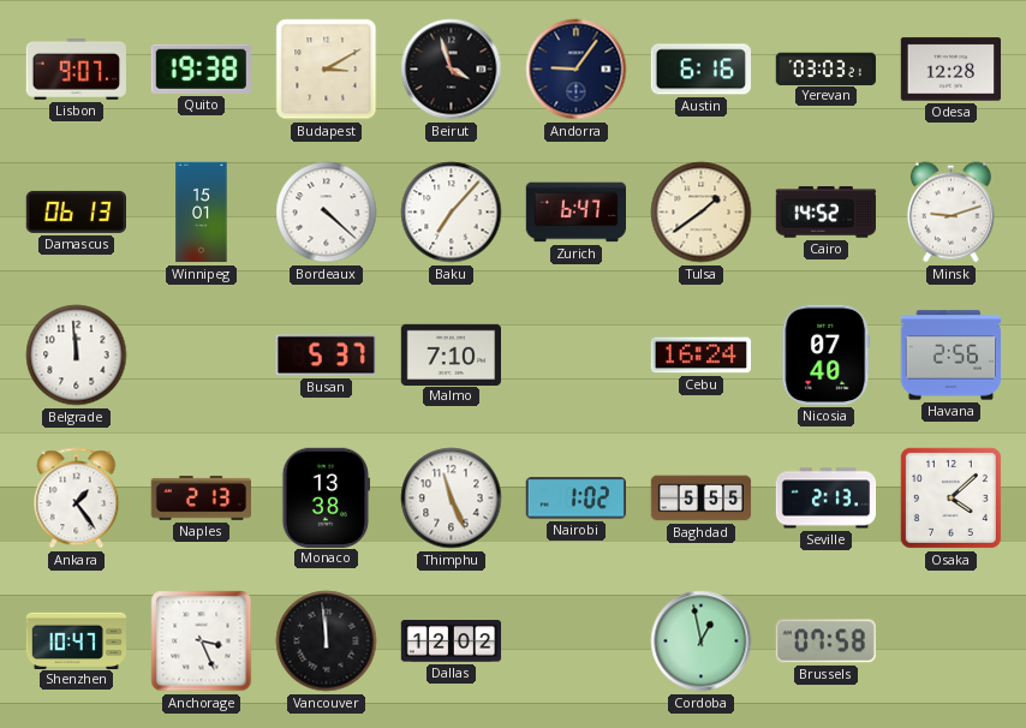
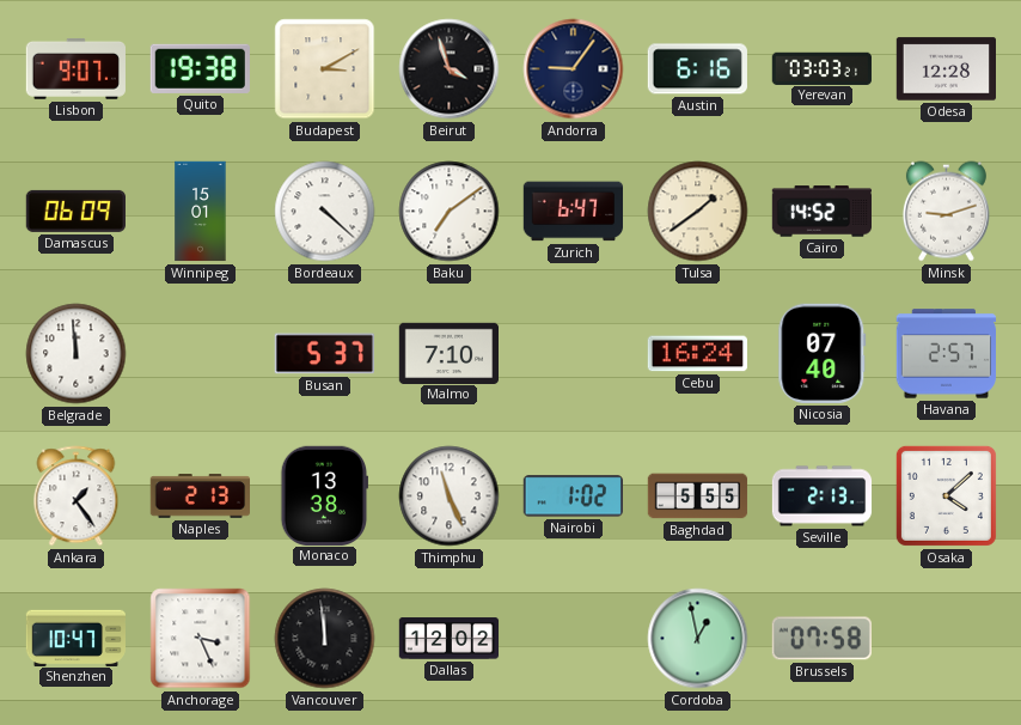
Damascus: 06:13 -> 06:09
Baku: 7:07 -> 7:09
Havana: 2:56 -> 2:57
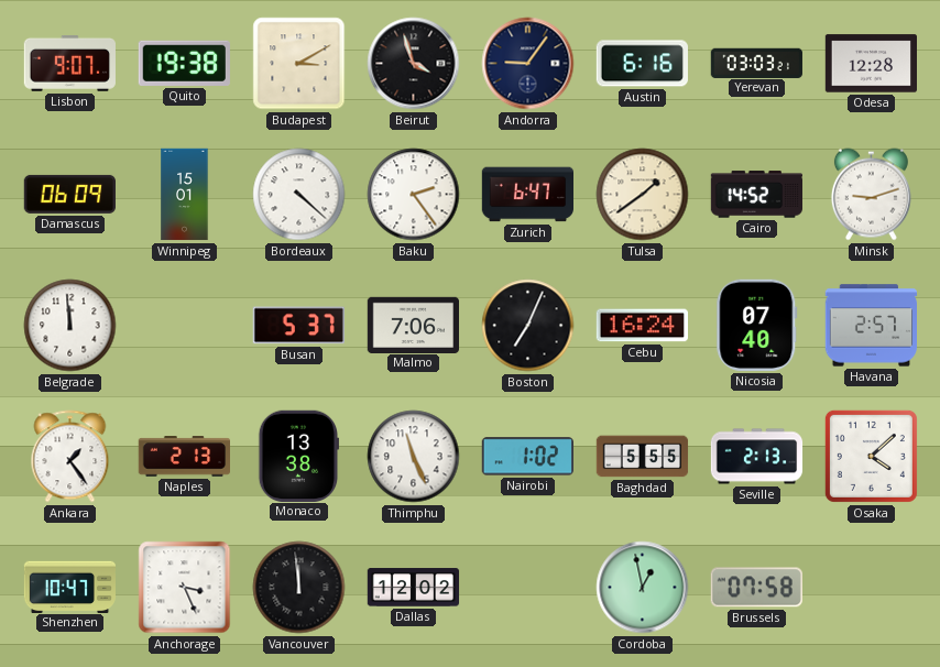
Baku: 7:09 -> 2:24
Malmo: 7:10 -> 7:06
Boston: none -> 7:04
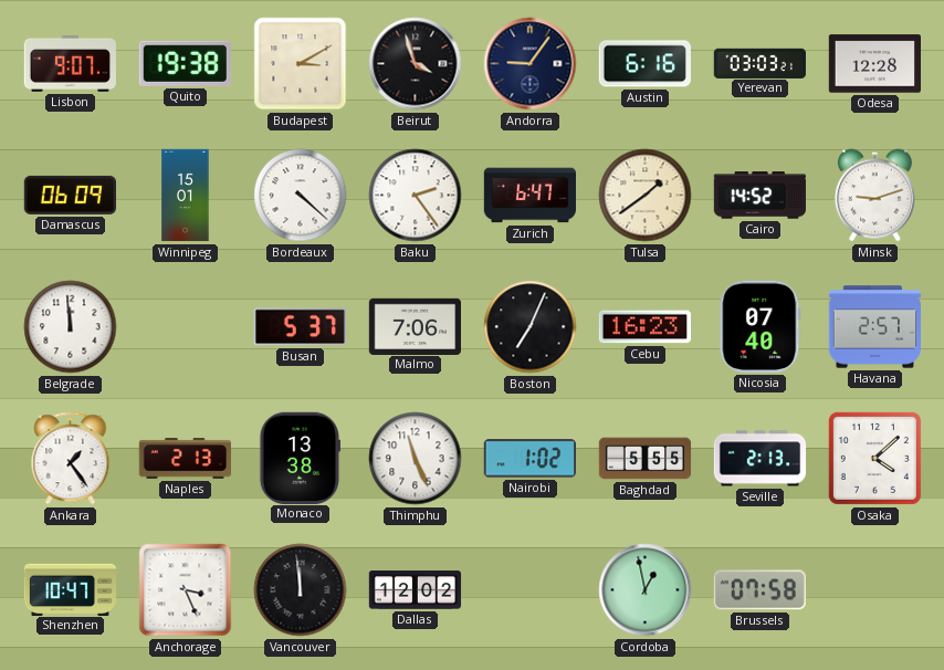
Cebu: 16:24 -> 16:23
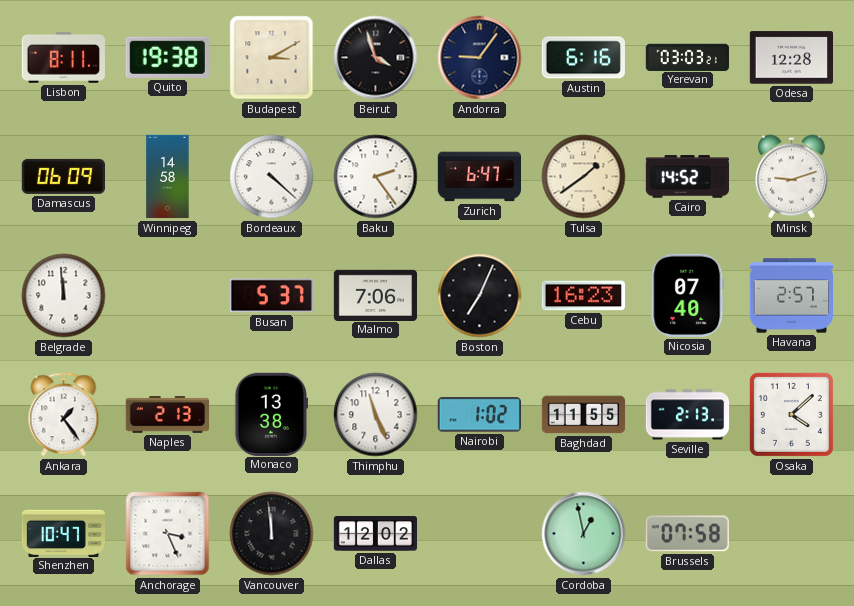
Lisbon: 9:07 -> 8:11
Winnipeg: 15:01 -> 14:58
Baghdad: 5:55 -> 11:55
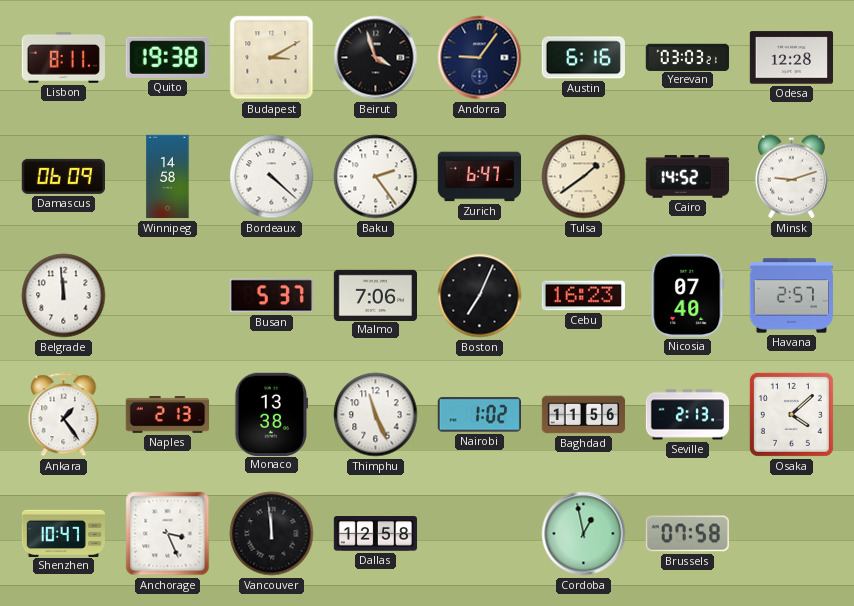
Baghdad: 11:55 -> 11:56
Dallas: 12:02 -> 12:58
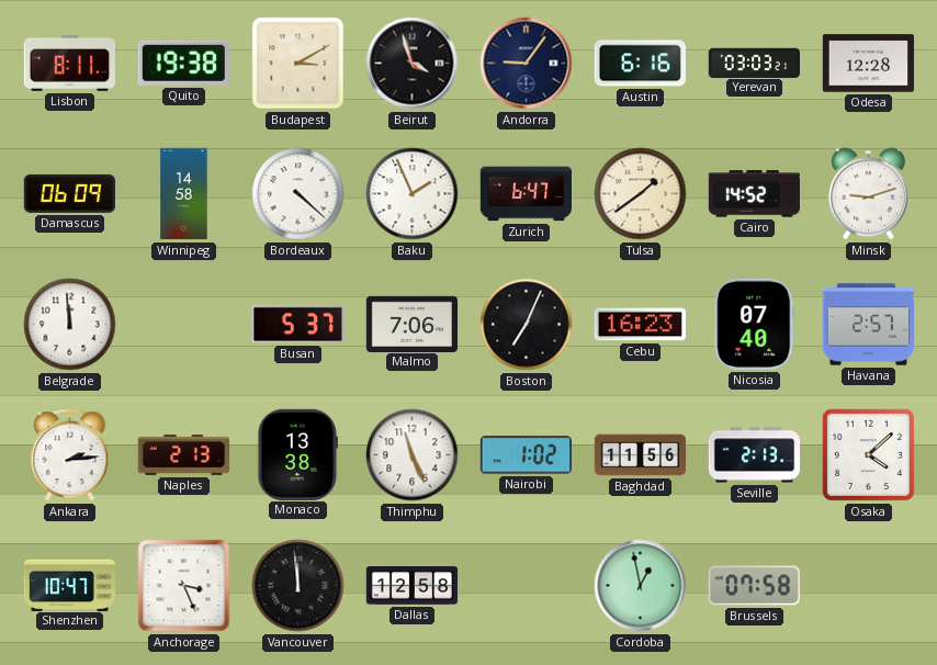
Baku: 2:24 -> 1:56
Ankara: 1:24 -> 2:14
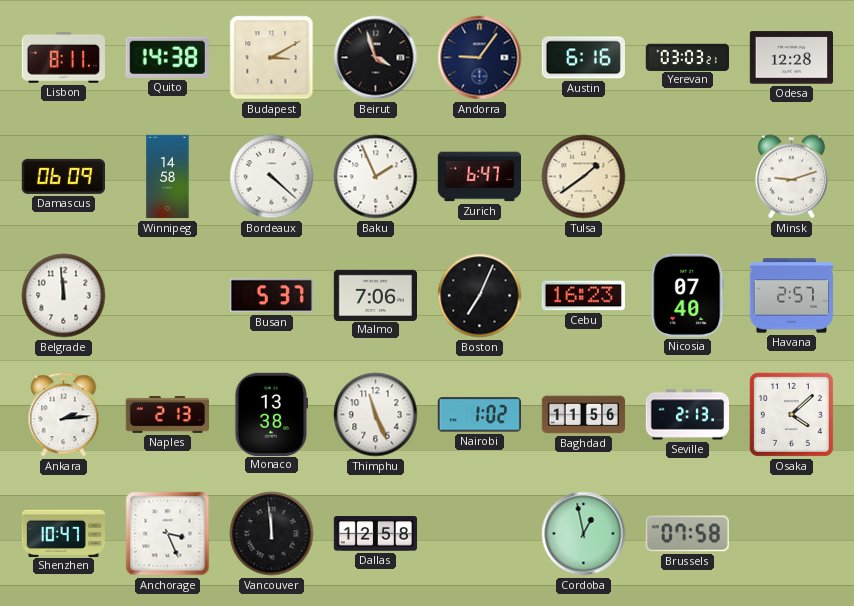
Quito: 19:38 -> 14:38
Cairo: 14:52 -> none
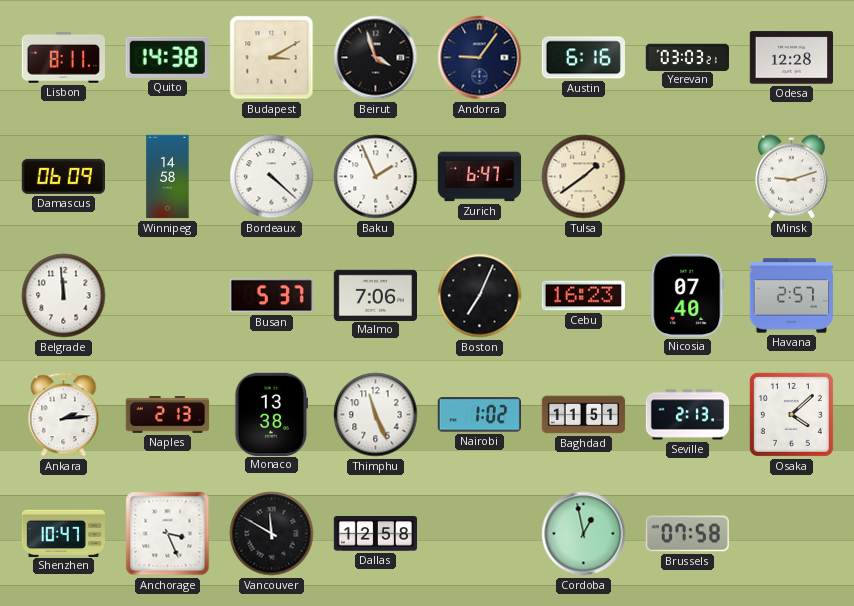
Baghdad: 11:56 -> 11:51
Vancouver: 11:59 -> 11:50
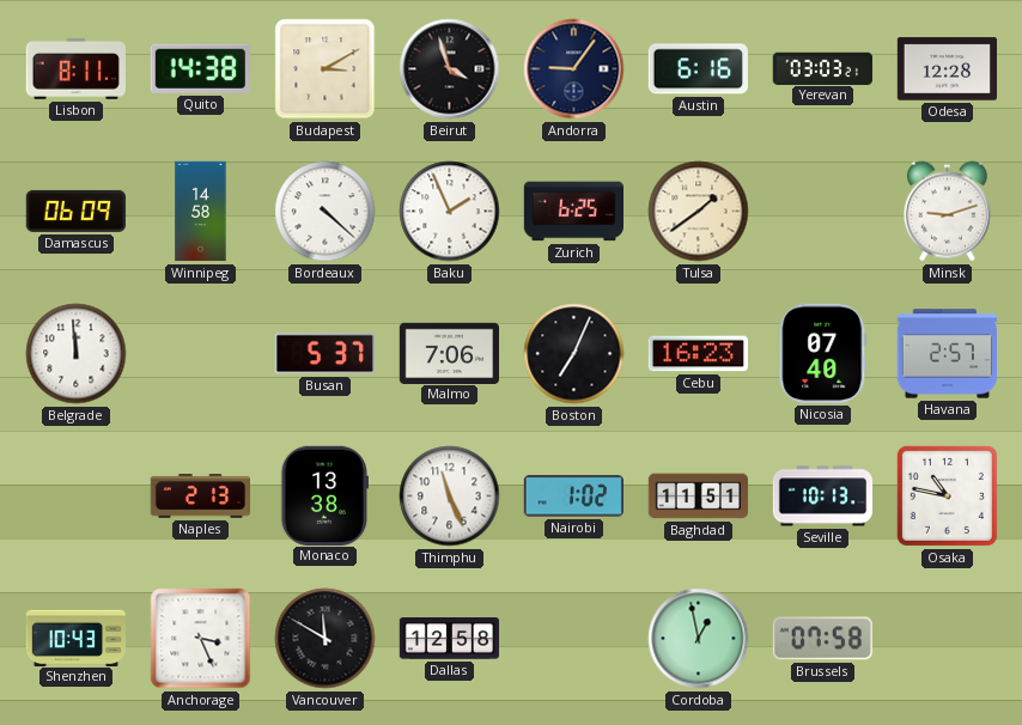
Zurich: 6:47 -> 6:25
Ankara: 2:14 -> none
Seville: 2:13 -> 10:13
Osaka: 4:08 -> 10:47
Shenzhen: 10:47 -> 10:43
